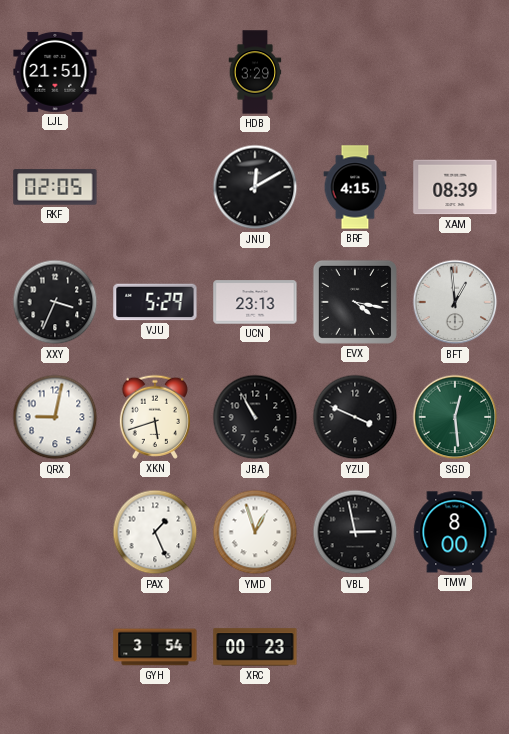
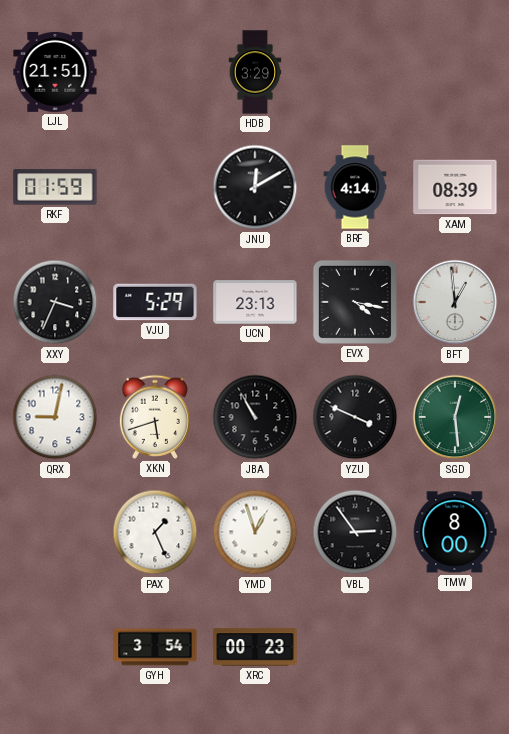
RKF: 02:05 -> 01:59
BRF: 4:15 -> 4:14
VBL: 2:58 -> 2:54
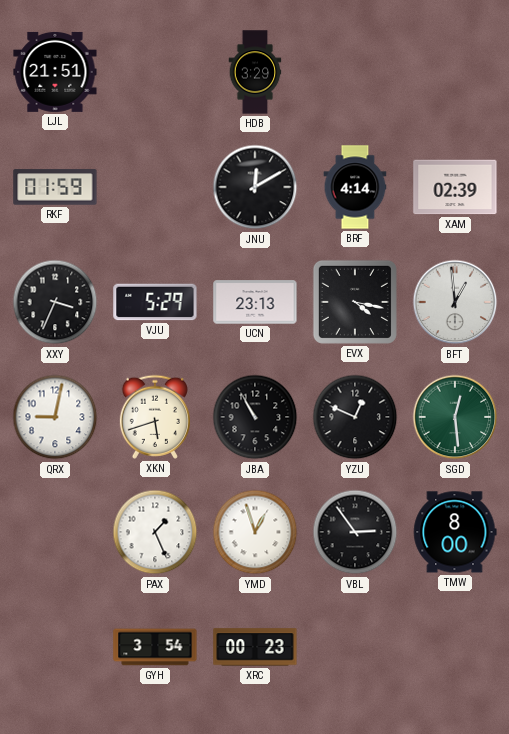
XAM: 08:39 -> 02:39
YZU: 3:49 -> 12:49
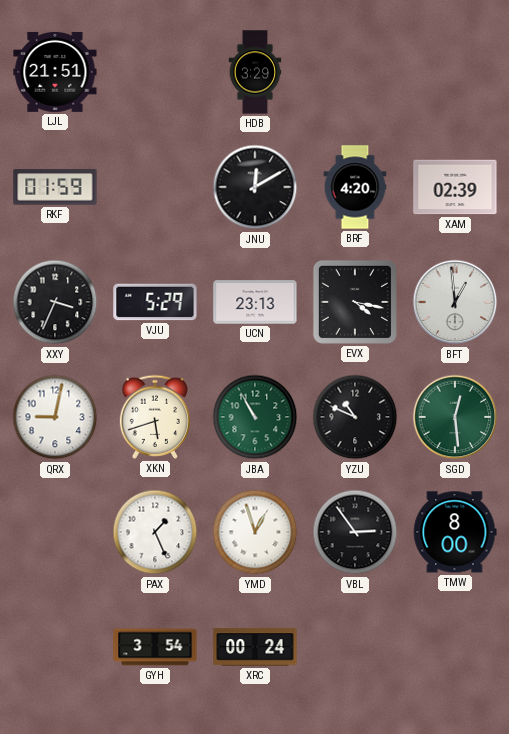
BRF: 4:14 -> 4:20
JBA dial: black -> green
YZU: 12:49 -> 10:49
XRC: 00:23 -> 00:24
